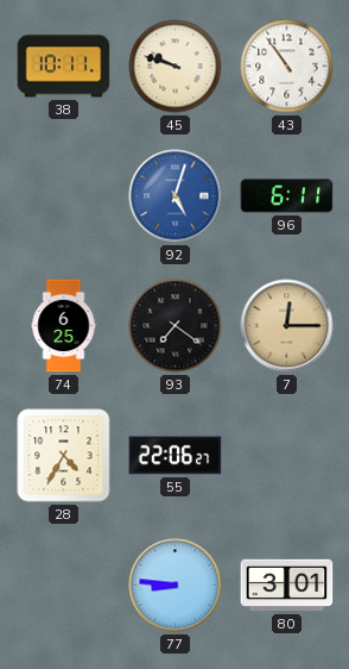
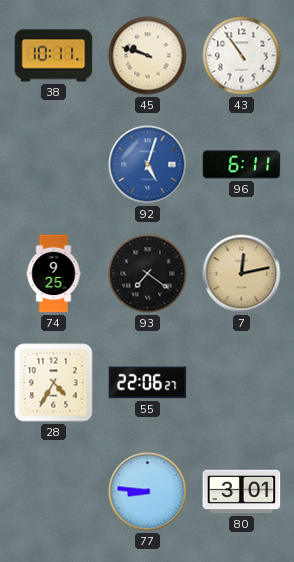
74: 6:25 -> 9:25
7: 12:15 -> 12:13
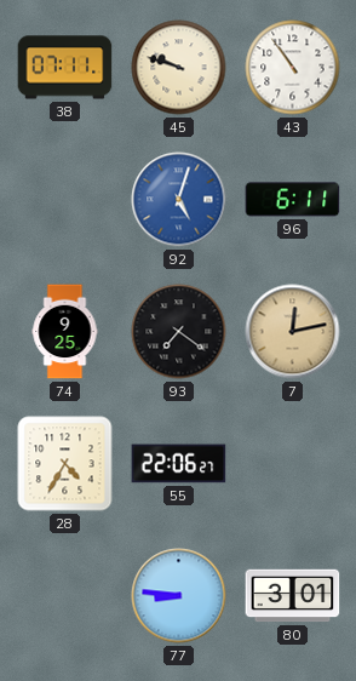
38: 10:11 -> 07:11
